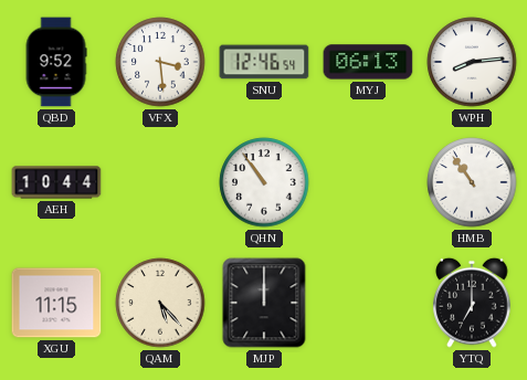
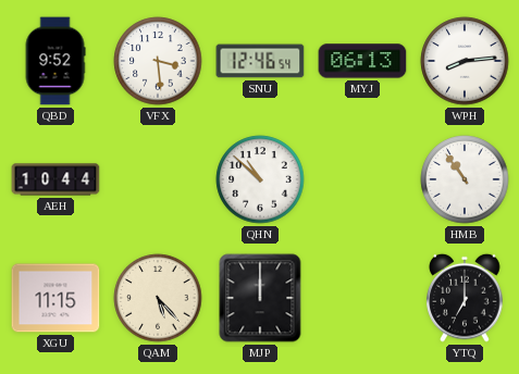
QHN: 10:54 -> 10:52
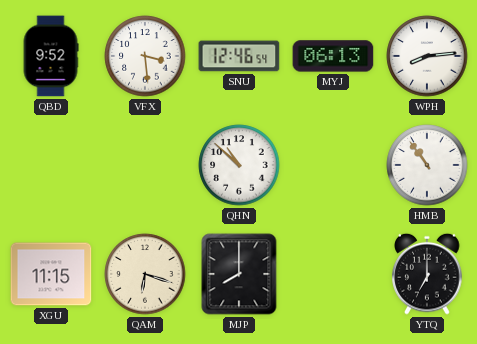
AEH: 10:44 -> none
QAM: 5:23 -> 6:18
MJP: 12:00 -> 8:00
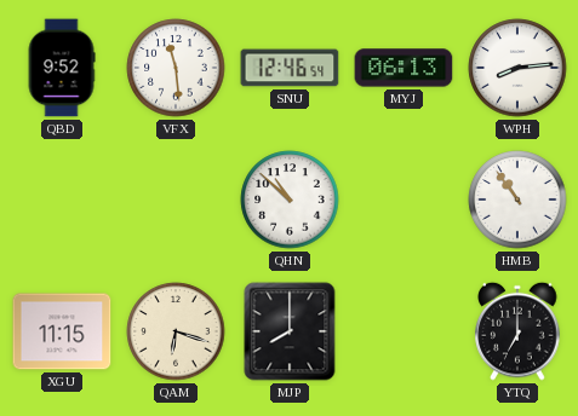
VFX: 3:29 -> 11:29
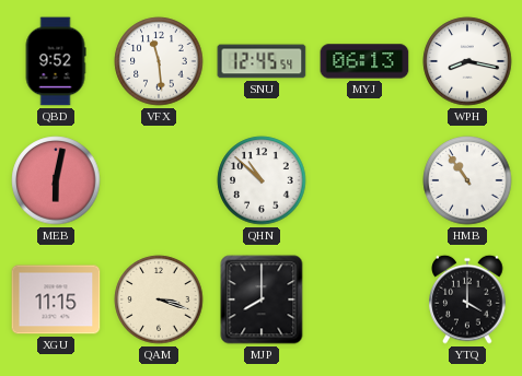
SNU: 12:46 -> 12:45
WPH: 8:14 -> 8:17
MEB: none -> 6:02
QAM: 6:18 -> 3:18
YTQ: 7:00 -> 4:00
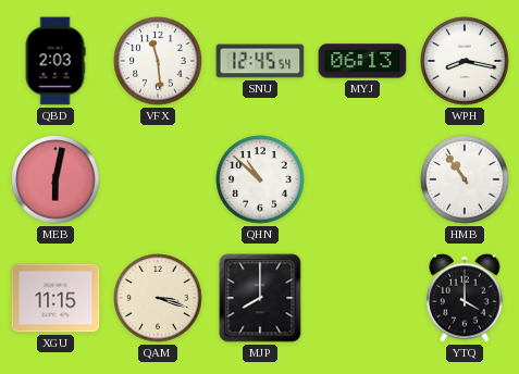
QBD: 9:52 -> 2:03
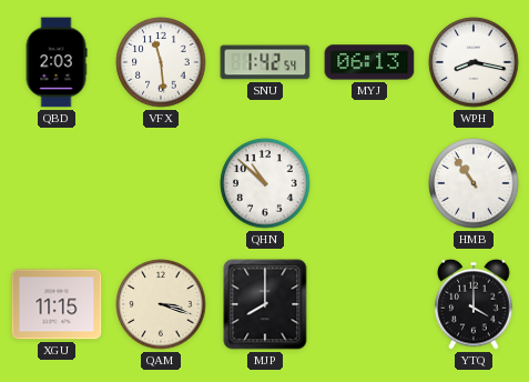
SNU: 12:45 -> 1:42
MEB: 6:02 -> none
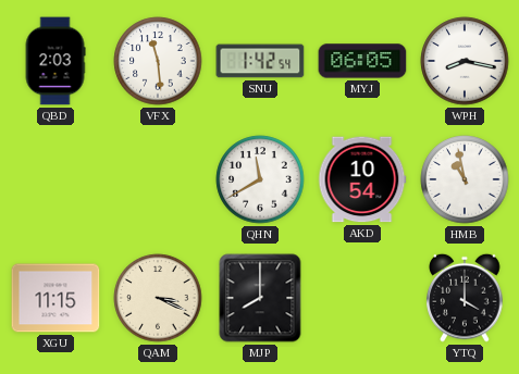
MYJ: 06:13 -> 06:05
QHN: 10:52 -> 11:40
AKD: none -> 10:54
HMB: 10:54 -> 10:58
QAM: 3:18 -> 3:19
